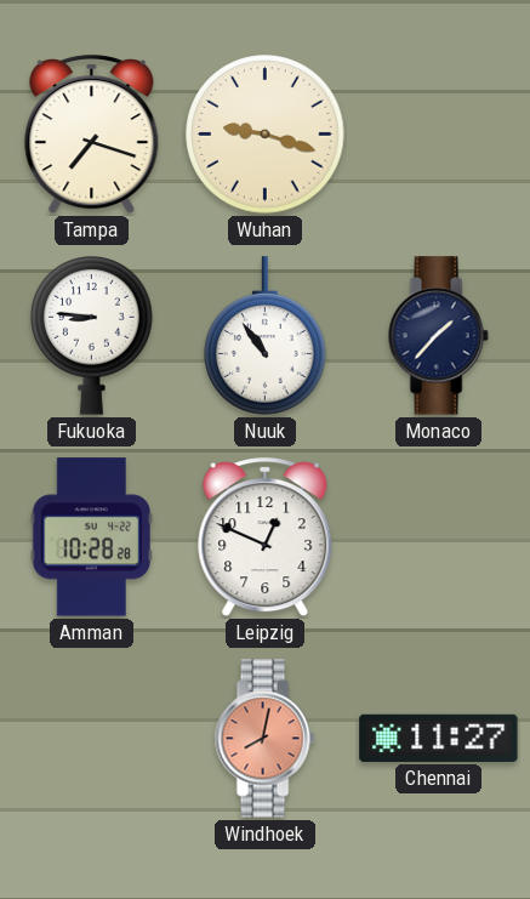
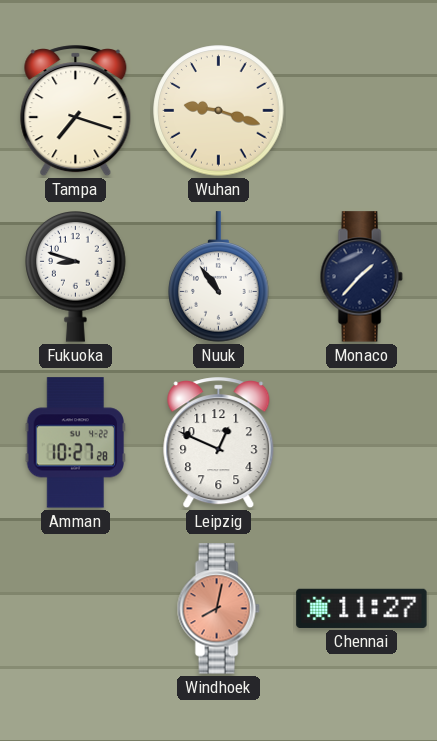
Fukuoka: 8:46 -> 8:48
Amman: 10:28 -> 10:27
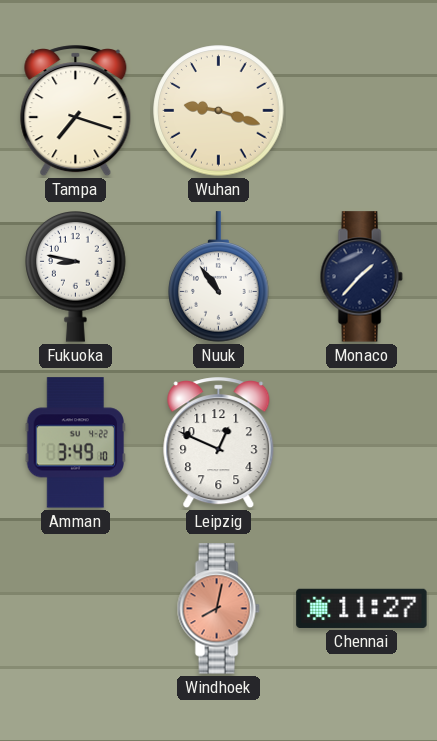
Fukuoka: 8:48 -> 8:47
Amman: 10:27 -> 3:49
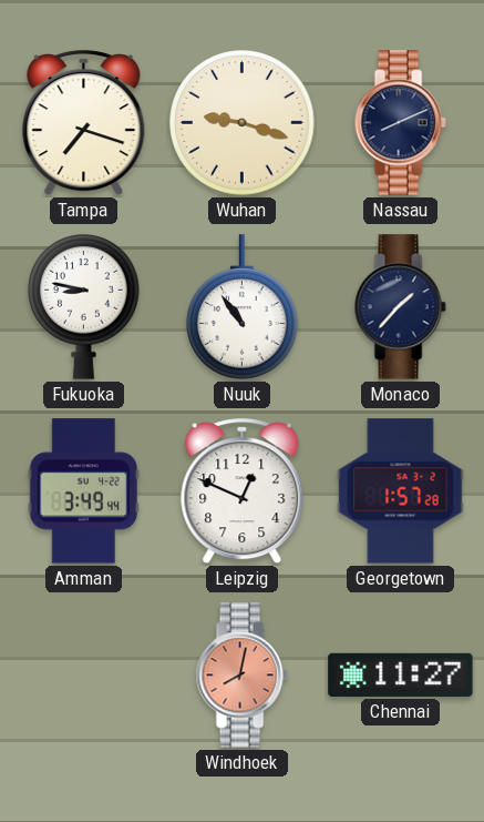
Nassau: none -> 8:11
Amman: 3:49:10 -> 3:49:44
Georgetown: none -> 1:57
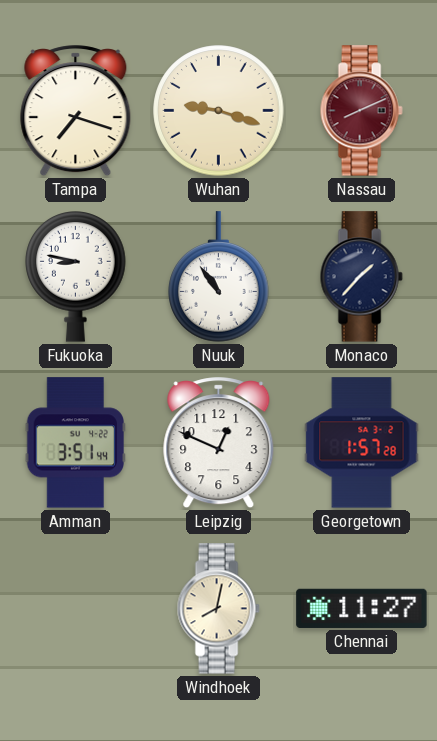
Nassau dial: navy -> burgundy
Amman: 3:49 -> 3:51
Windhoek dial: salmon -> cream
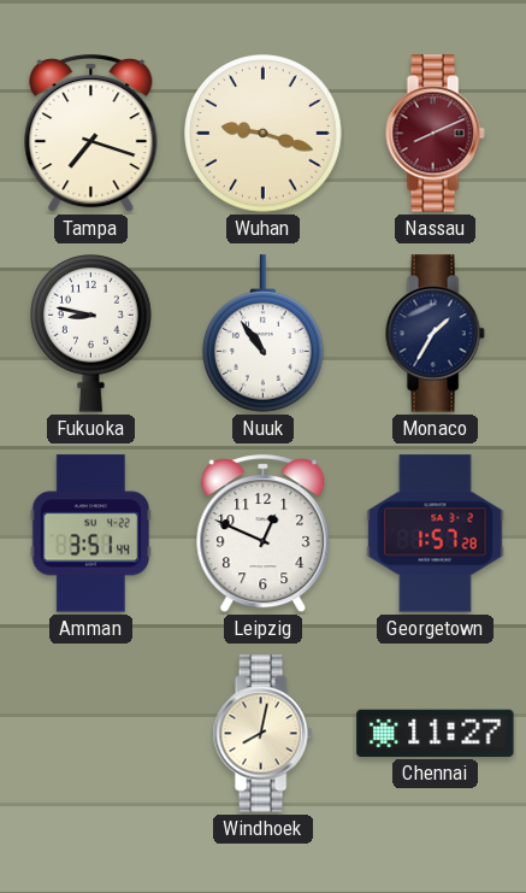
Monaco: 1:37 -> 1:35
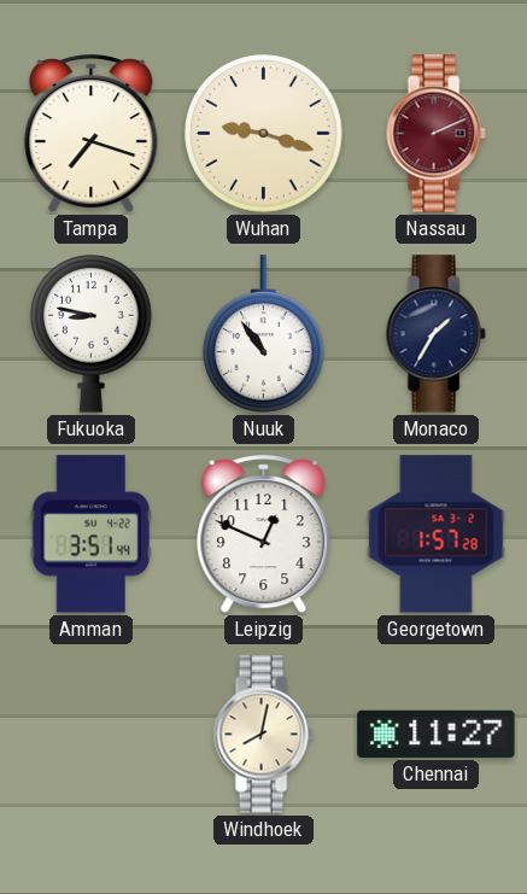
Nassau: 8:11 -> 2:11
